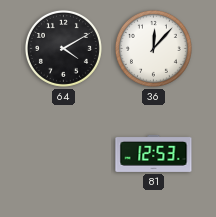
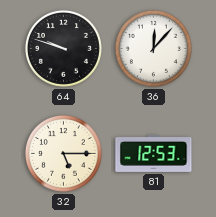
64: 4:10 -> 9:48
32: none -> 5:15
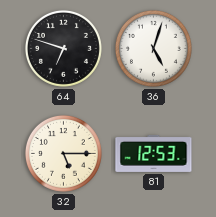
64: 9:48 -> 6:48
36: 12:07 -> 5:03
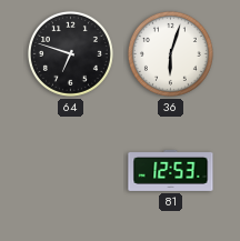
36: 5:03 -> 6:03
32: 5:15 -> none
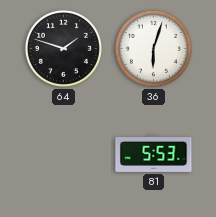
64: 6:48 -> 1:48
81: 12:53 -> 5:53
